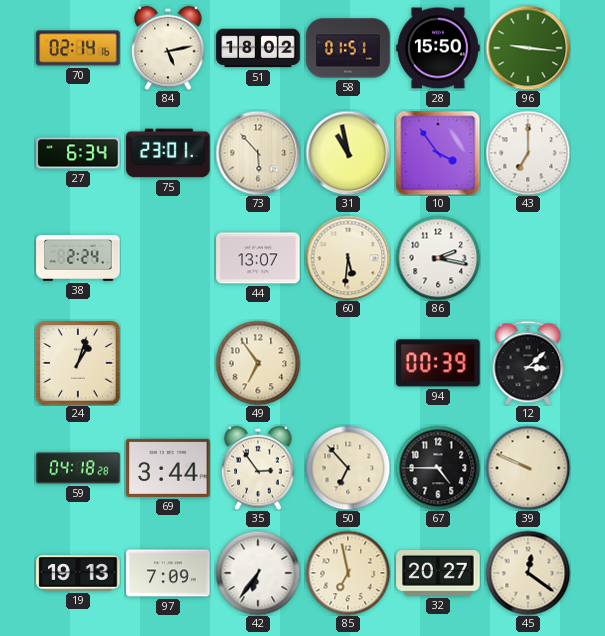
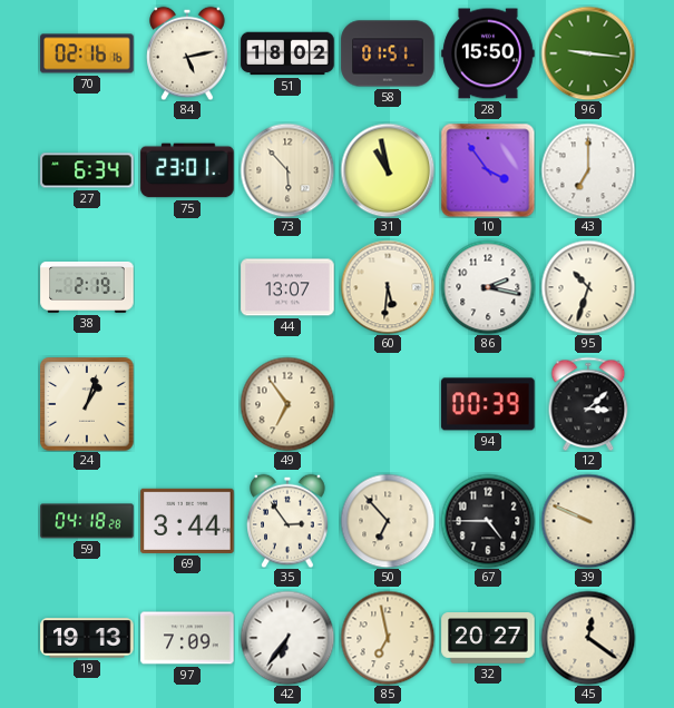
70: 02:14 -> 02:16
38: 2:24 -> 2:19
95: none -> 10:33
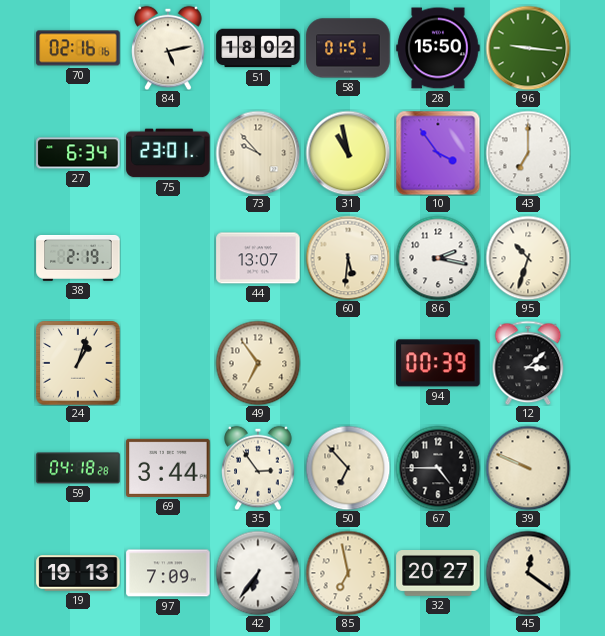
73: 5:53 -> 9:53
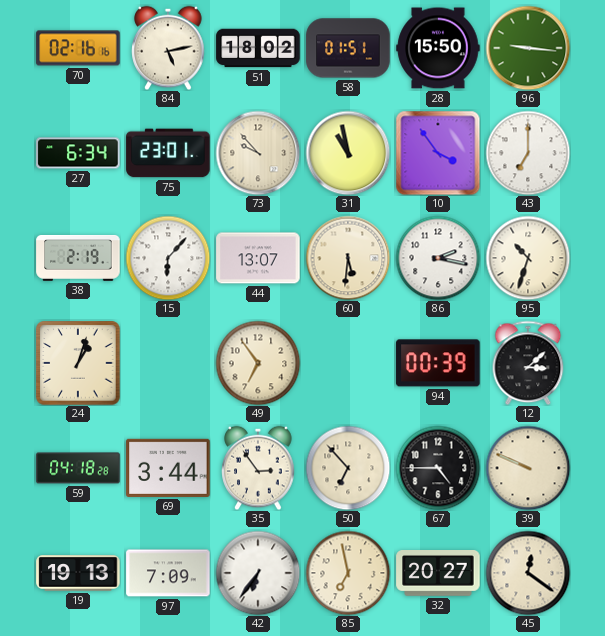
15: none -> 6:07
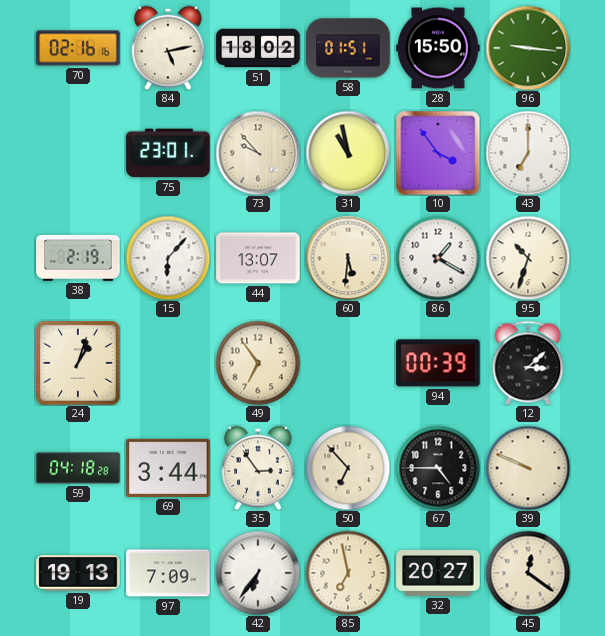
27: 6:34 -> none
86: 2:17 -> 1:20
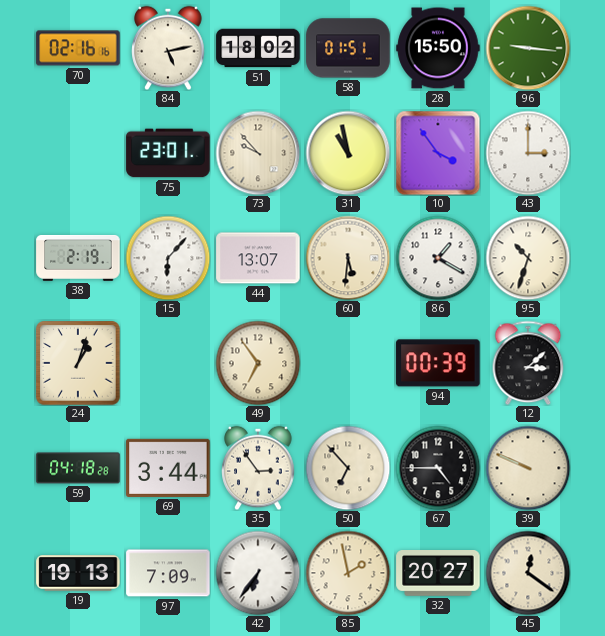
43: 7:00 -> 3:00
85: 6:58 -> 1:58
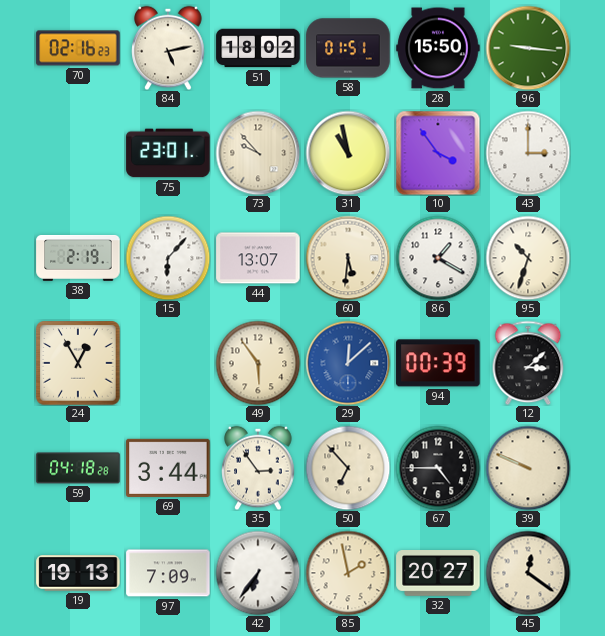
70: 02:16:16 -> 02:16:23
24: 1:03 -> 12:55
49: 6:54 -> 5:54
29: none -> 12:08
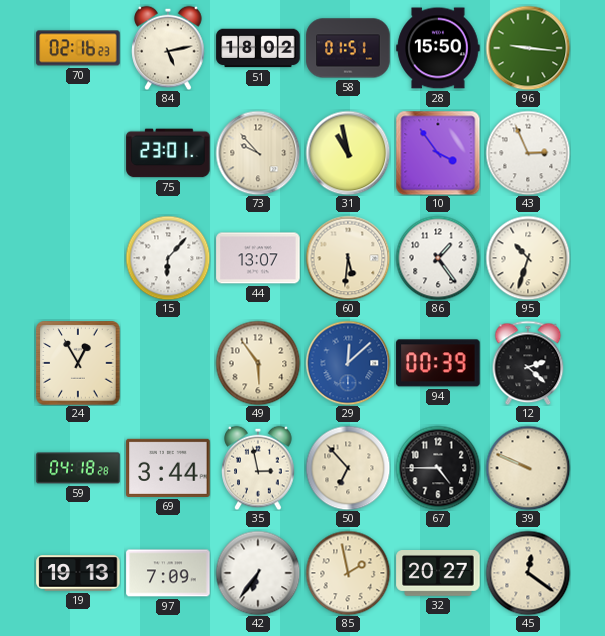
43: 3:00 -> 2:56
38: 2:19 -> none
86: 1:20 -> 1:24
12: 3:08 -> 2:22
35: 2:54 -> 2:58
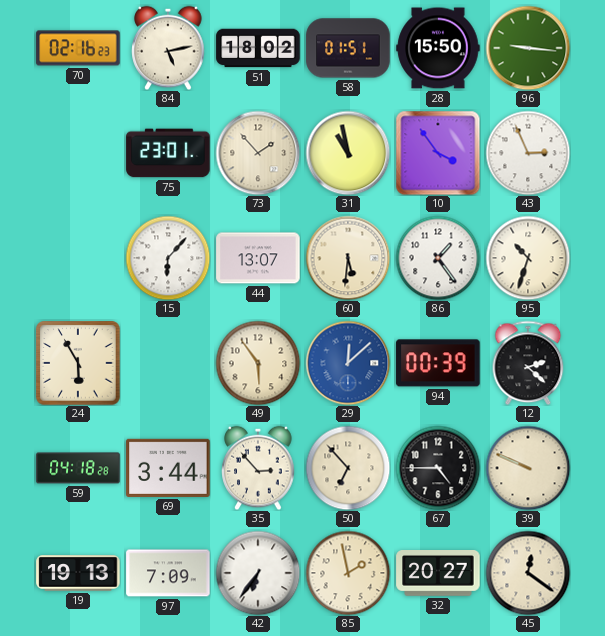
73: 9:53 -> 1:53
24: 12:55 -> 5:55
35: 2:58 -> 2:53
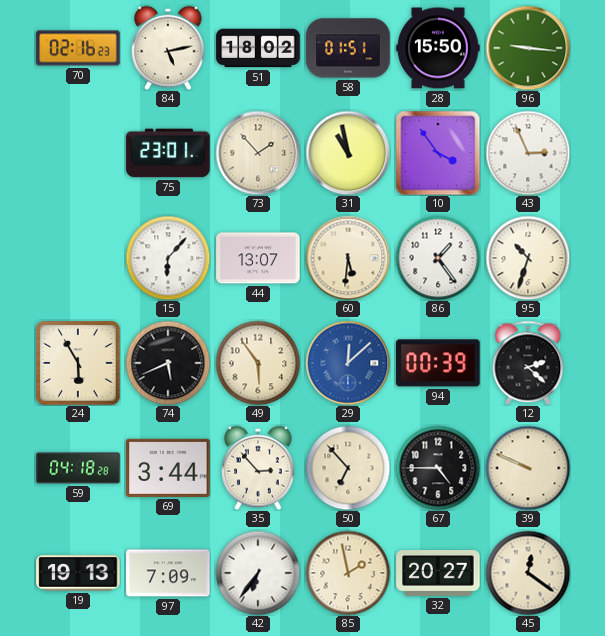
74: none -> 5:41
